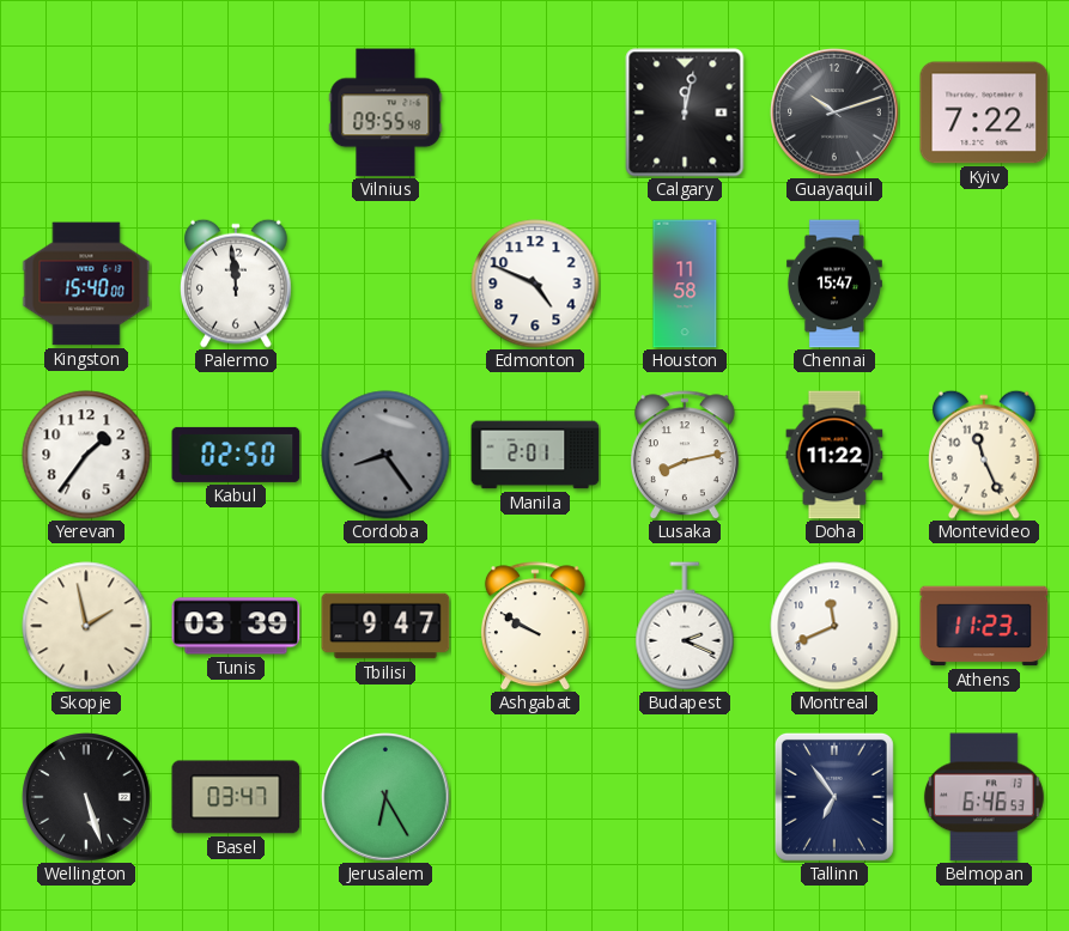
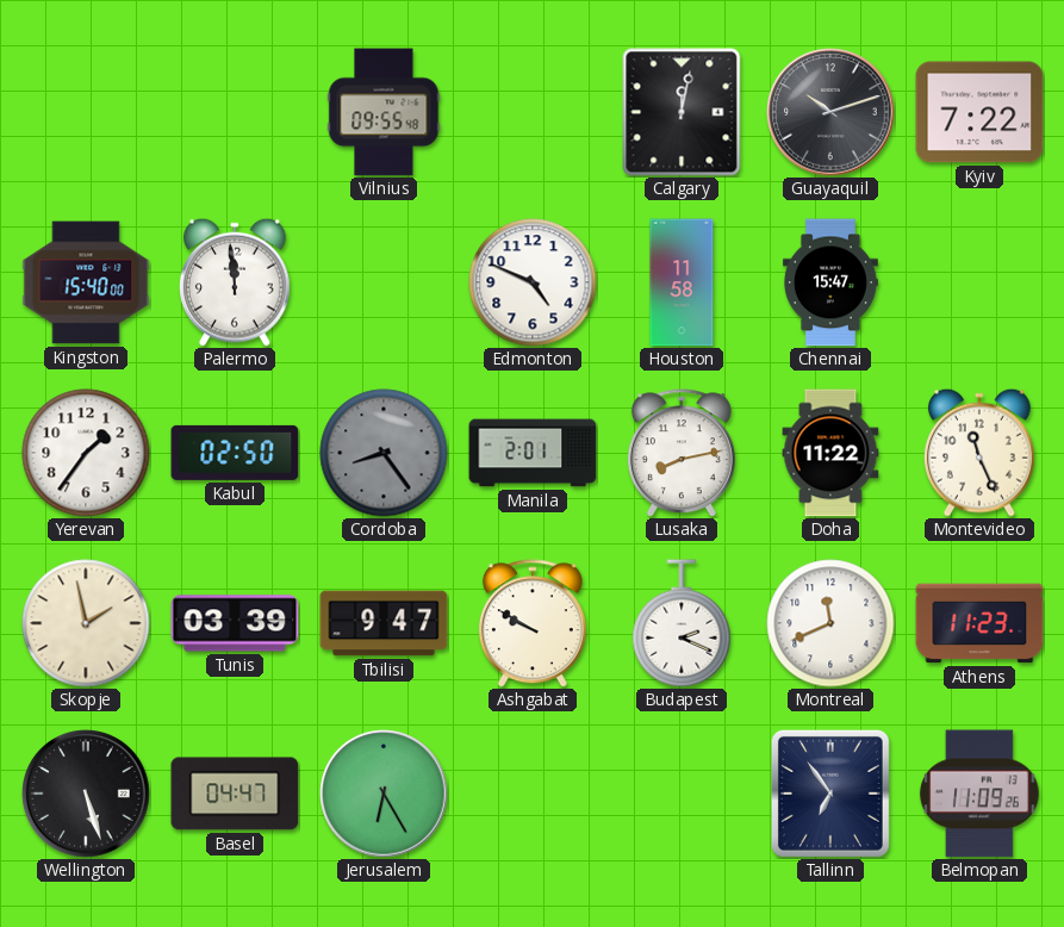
Basel: 03:47 -> 04:47
Belmopan: 6:46 -> 11:09
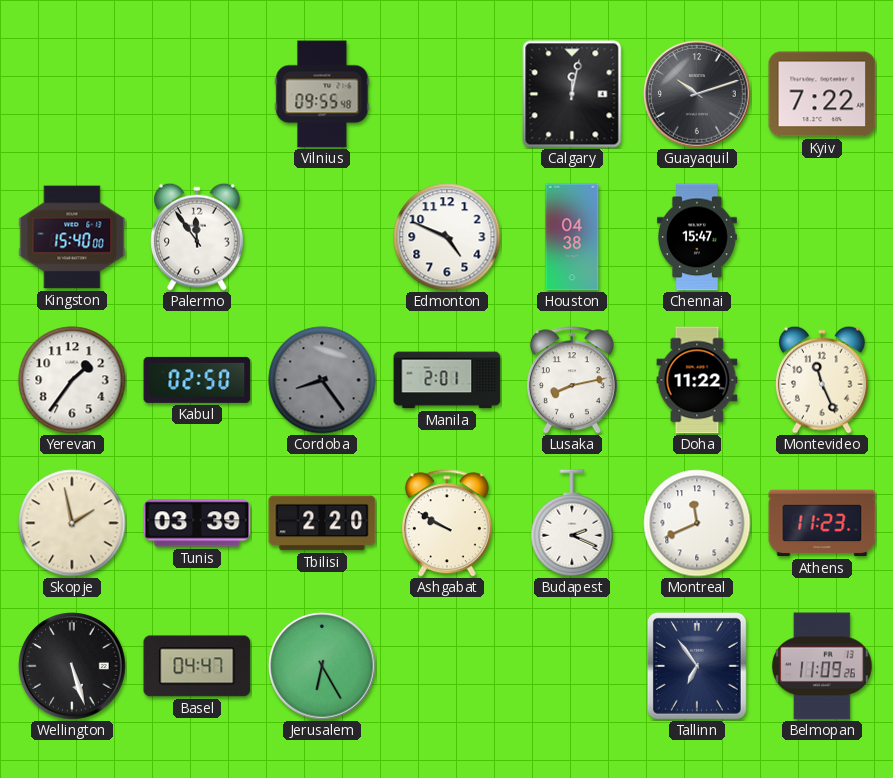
Palermo: 11:59 -> 11:54
Houston: 11:58 -> 04:38
Tbilisi: 9:47 -> 2:20
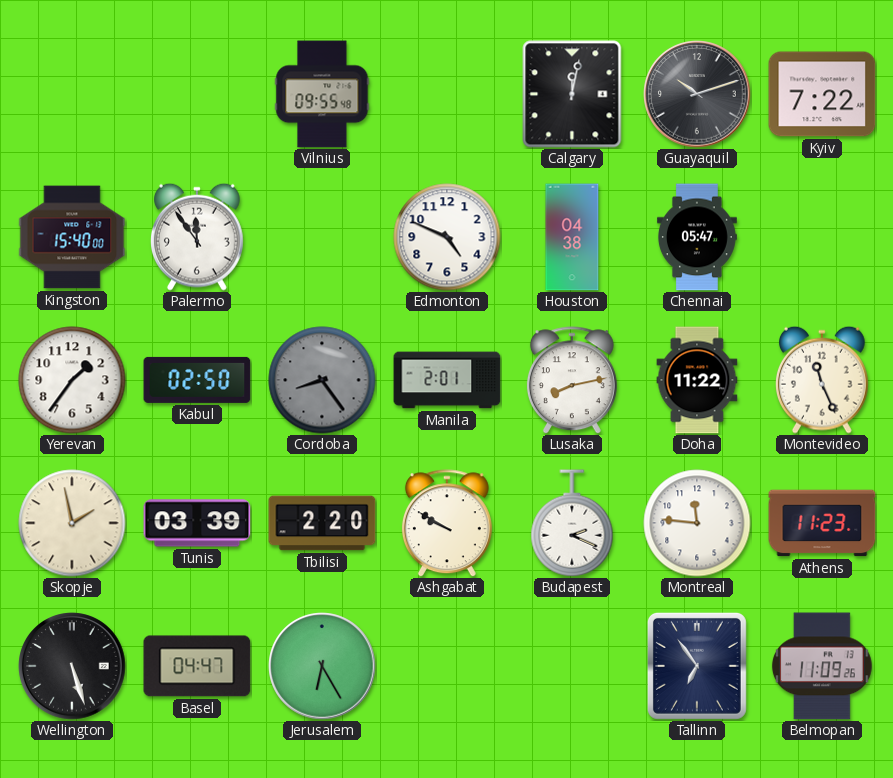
Chennai: 15:47 -> 05:47
Montreal: 11:41 -> 11:46
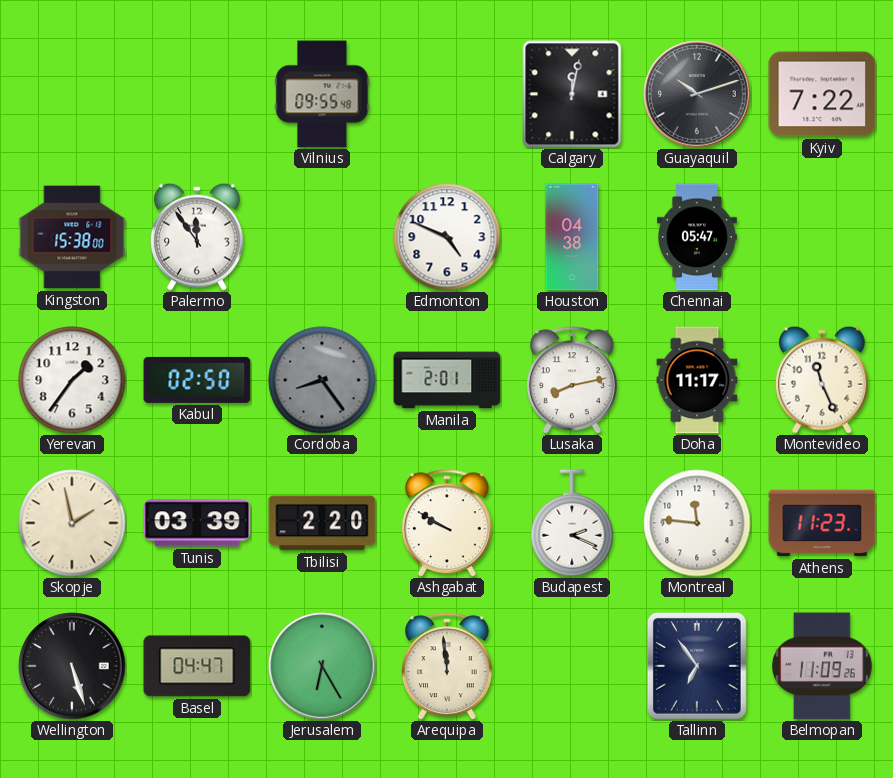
Kingston: 15:40 -> 15:38
Doha: 11:22 -> 11:17
Arequipa: none -> 11:59
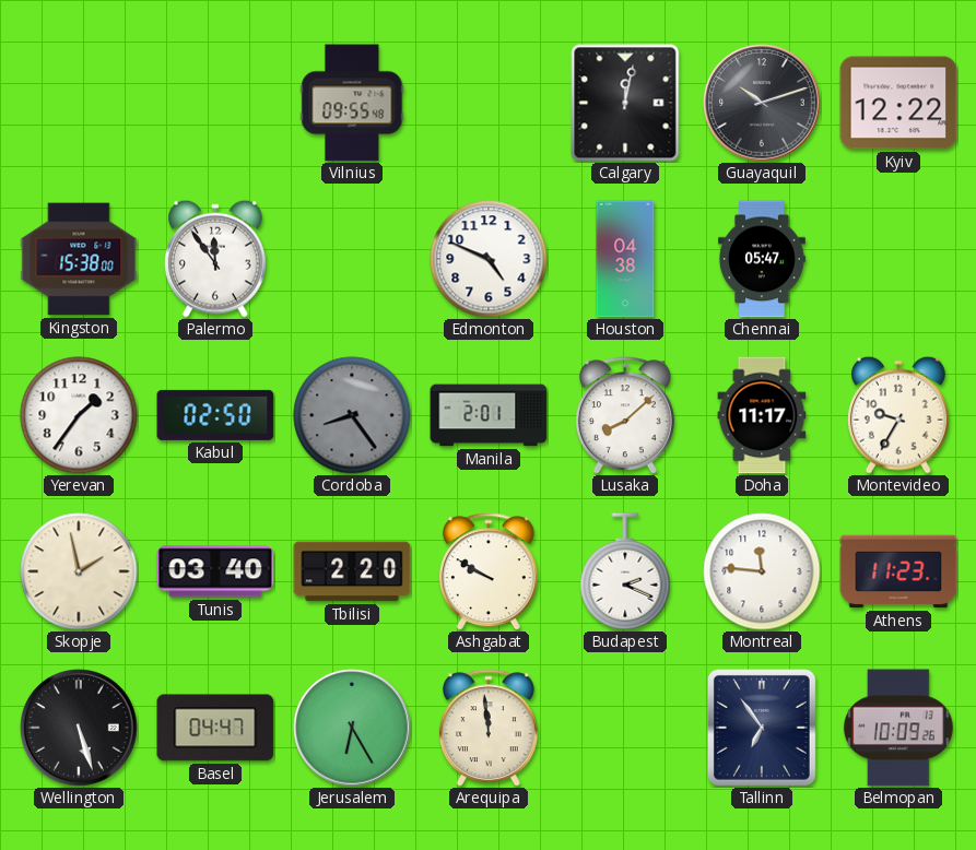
Kyiv: 7:22 -> 12:22
Lusaka: 8:13 -> 8:08
Montevideo: 11:26 -> 9:35
Tunis: 03:39 -> 03:40
Belmopan: 11:09 -> 10:09
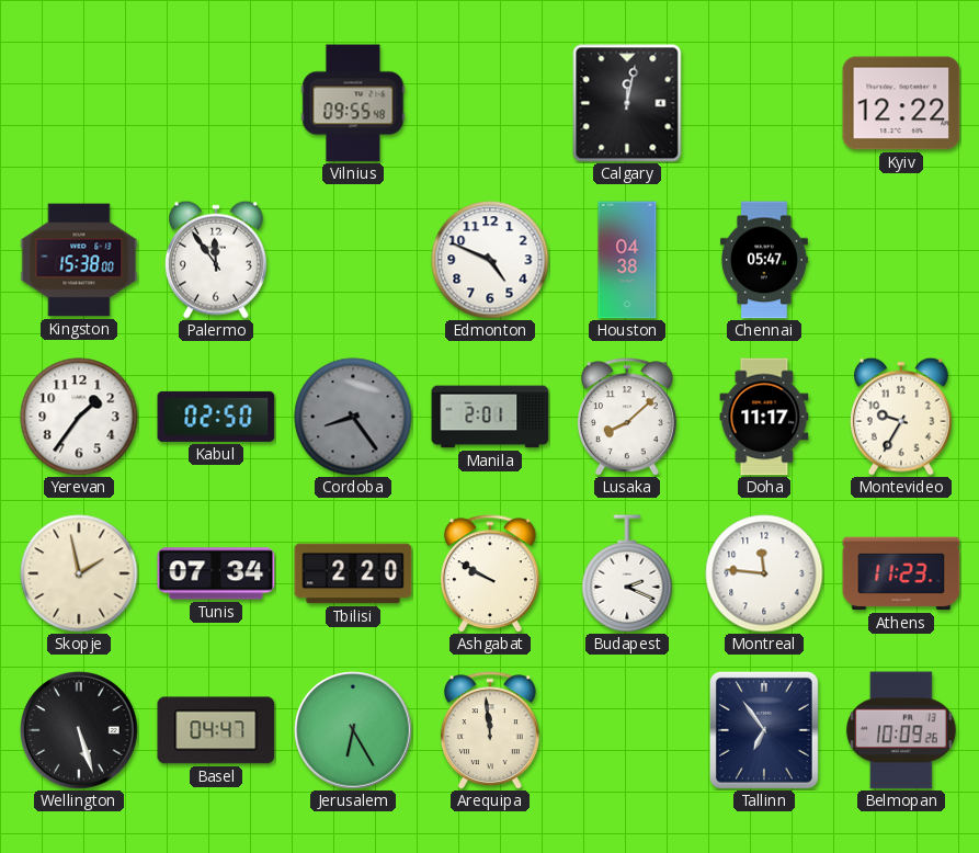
Guayaquil: 10:12 -> none
Tunis: 03:40 -> 07:34
